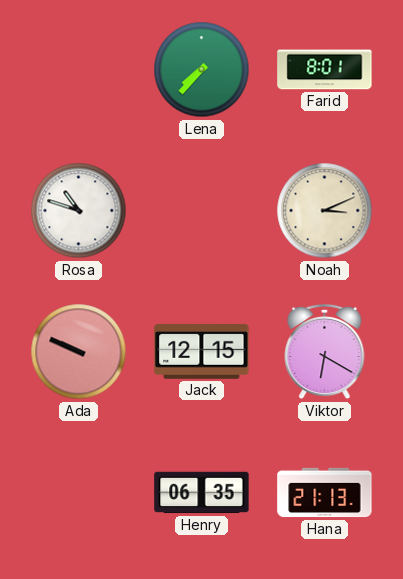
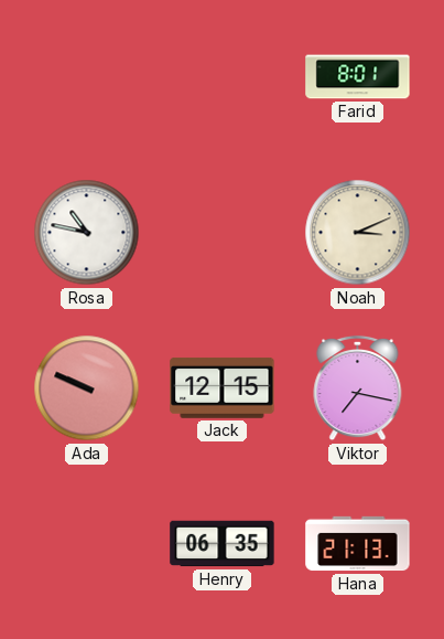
Lena: 7:37 -> none
Rosa: 10:48 -> 10:47
Viktor: 6:20 -> 7:17
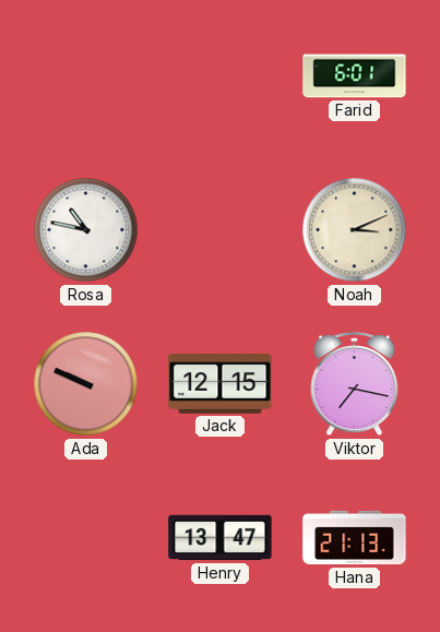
Farid: 8:01 -> 6:01
Henry: 06:35 -> 13:47
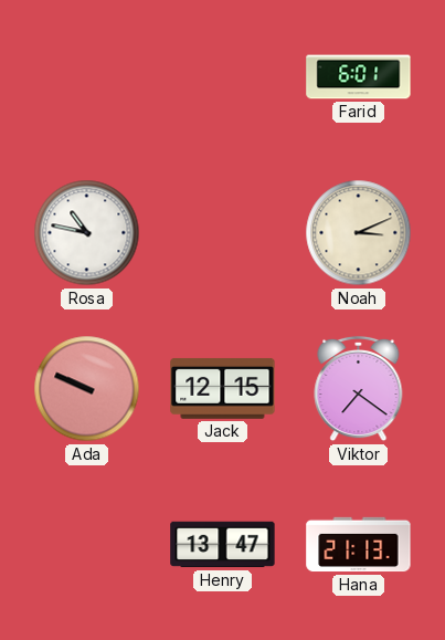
Viktor: 7:17 -> 7:21
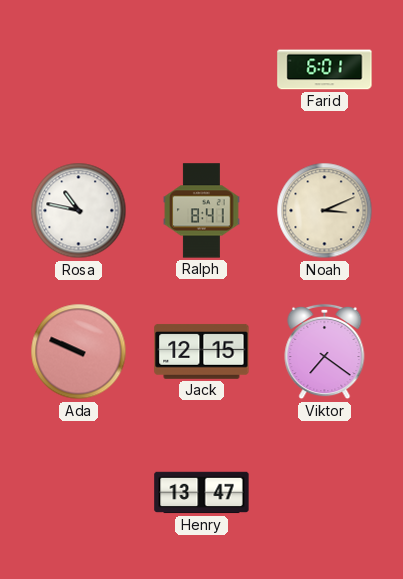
Ralph: none -> 8:41
Hana: 21:13 -> none
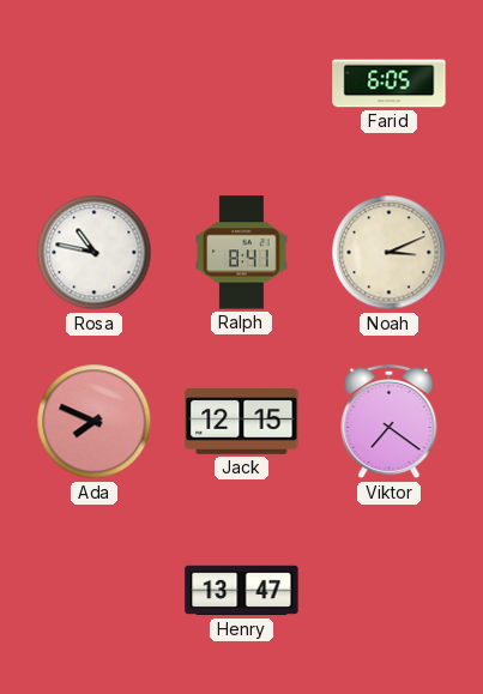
Farid: 6:01 -> 6:05
Ada: 9:49 -> 7:49
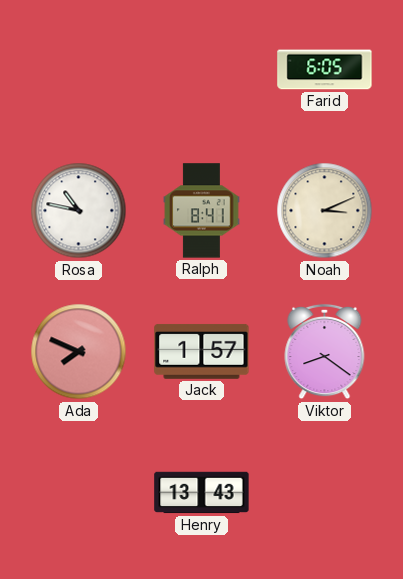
Jack: 12:15 -> 1:57
Viktor: 7:21 -> 8:21
Henry: 13:47 -> 13:43
